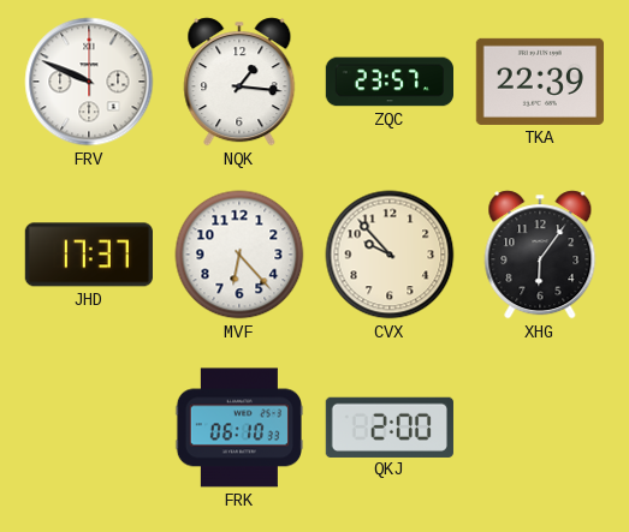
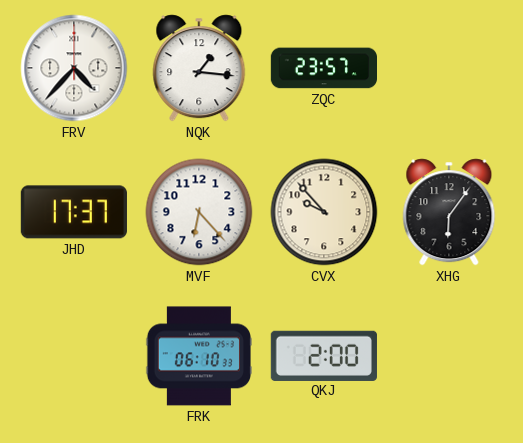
FRV: 9:49 -> 4:37
TKA: 22:39 -> none
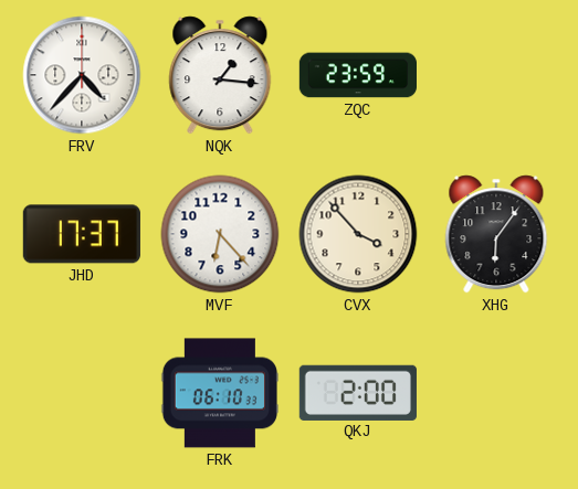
ZQC: 23:57 -> 23:59
CVX: 9:53 -> 3:53
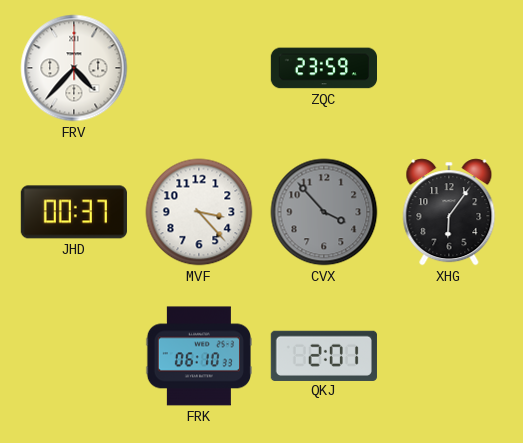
NQK: 1:16 -> none
JHD: 17:37 -> 00:37
MVF: 6:23 -> 3:23
CVX dial: cream -> grey
QKJ: 2:00 -> 2:01
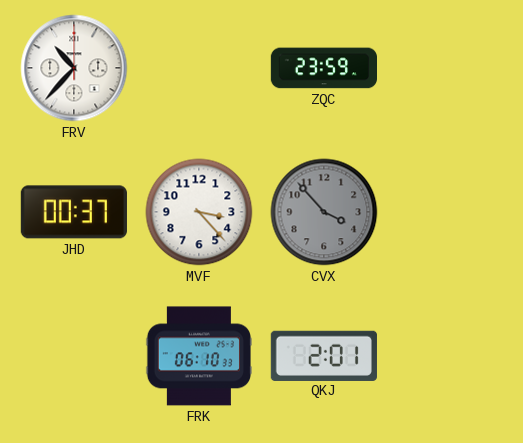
FRV: 4:37 -> 10:37
XHG: 6:06 -> none
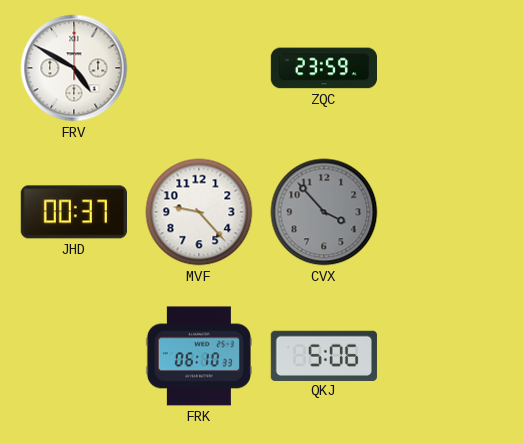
FRV: 10:37 -> 4:50
MVF: 3:23 -> 9:23
QKJ: 2:01 -> 5:06
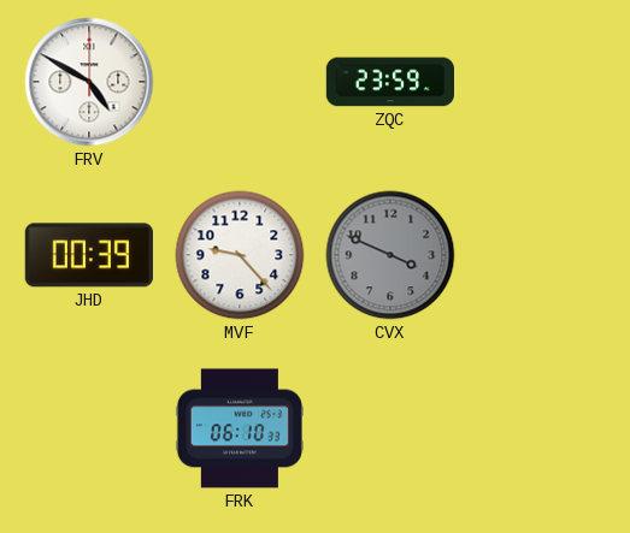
JHD: 00:37 -> 00:39
CVX: 3:53 -> 3:49
QKJ: 5:06 -> none
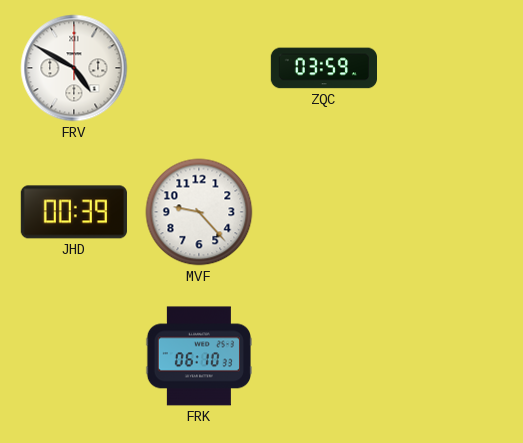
ZQC: 23:59 -> 03:59
CVX: 3:49 -> none
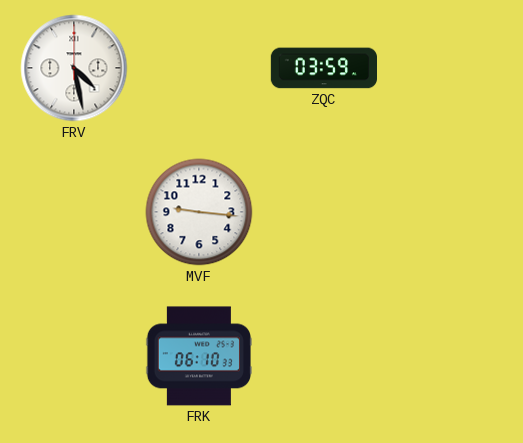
FRV: 4:50 -> 4:28
JHD: 00:39 -> none
MVF: 9:23 -> 9:16
